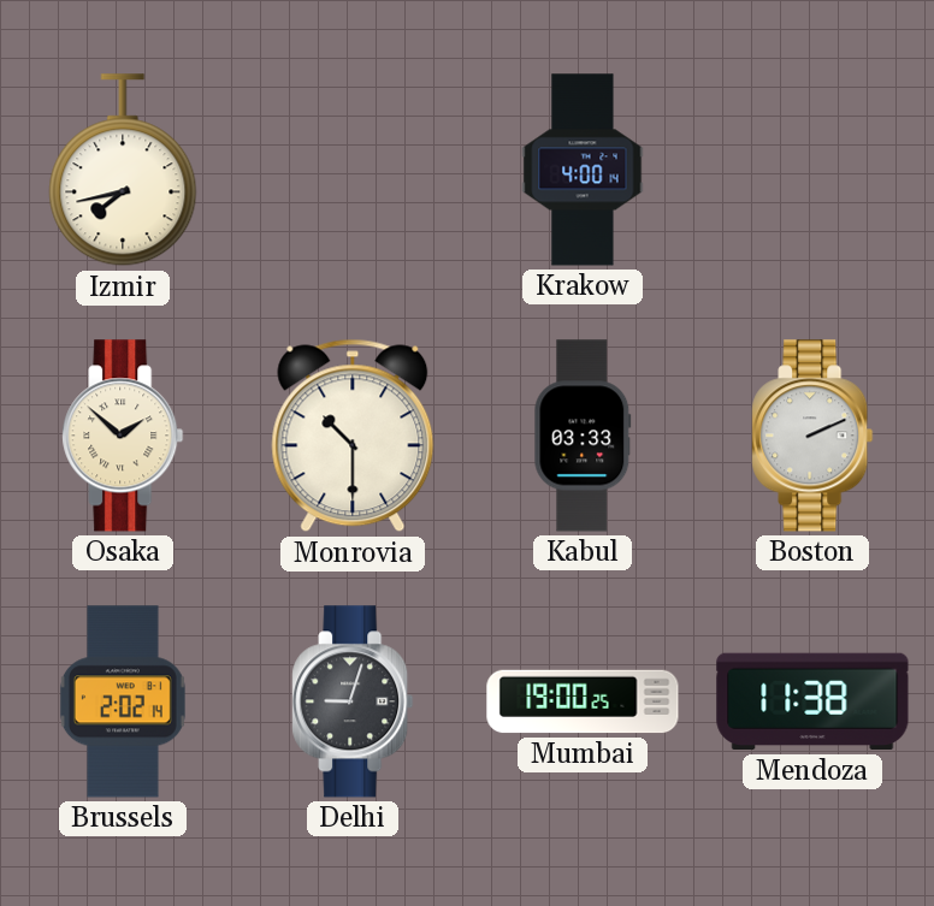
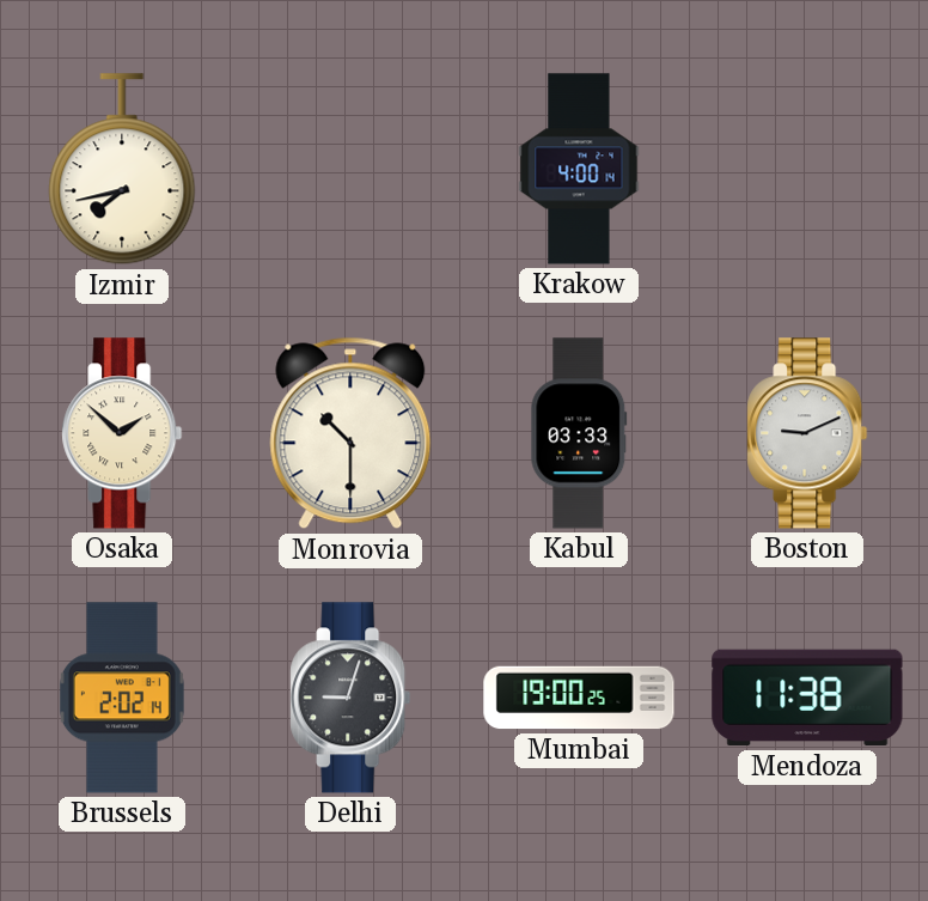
Boston: 2:11 -> 9:11
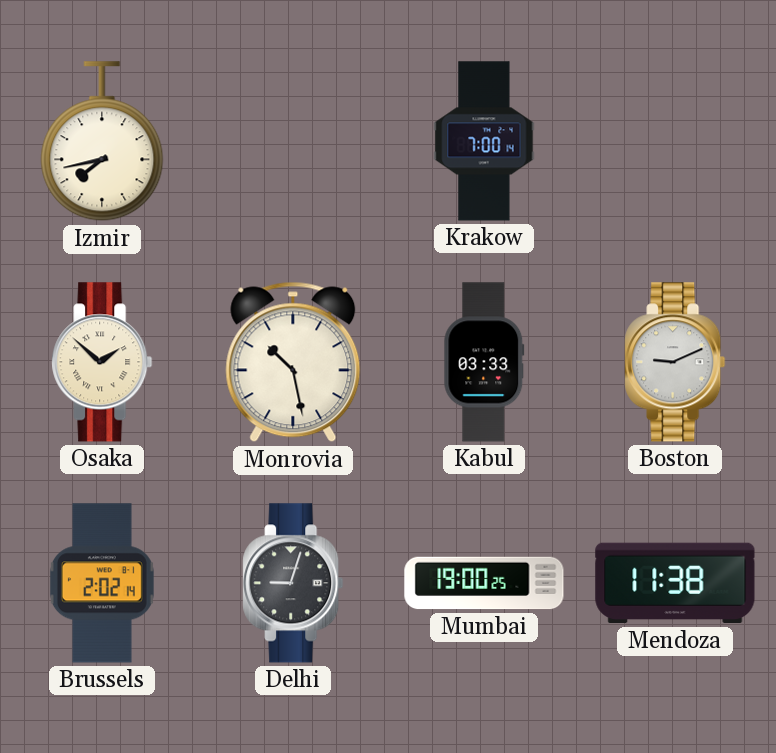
Krakow: 4:00 -> 7:00
Monrovia: 10:30 -> 10:28
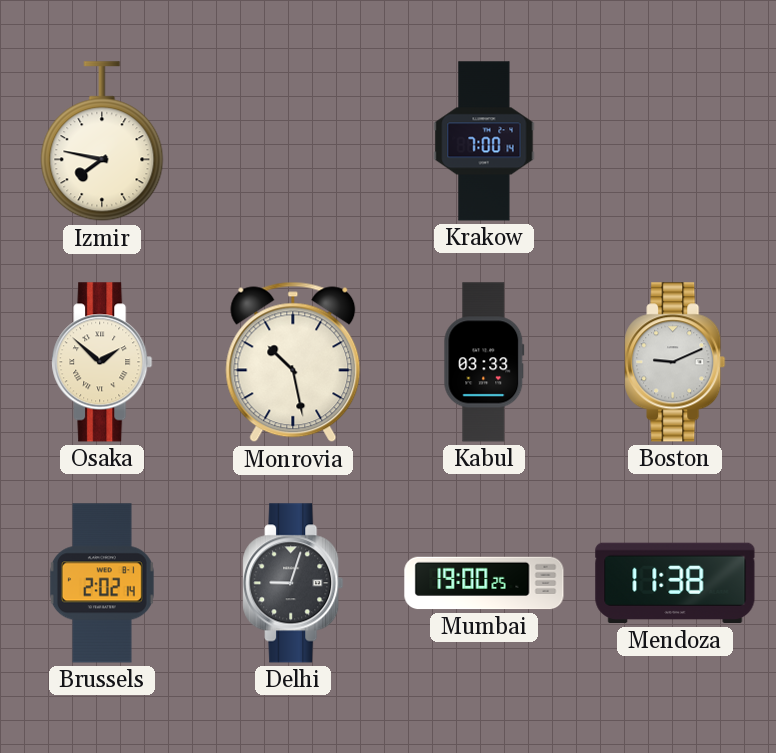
Izmir: 7:43 -> 7:47
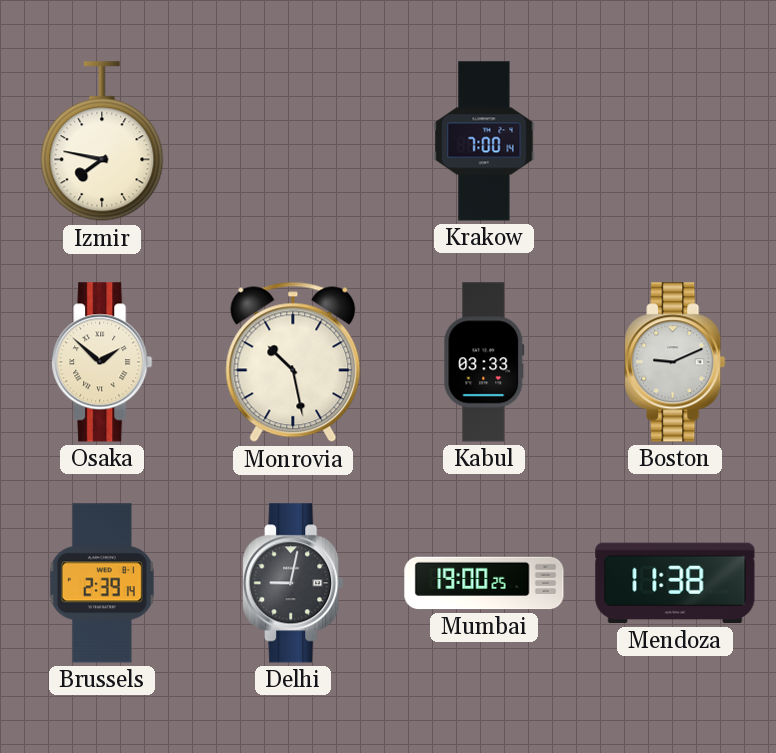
Brussels: 2:02 -> 2:39
Delhi: 9:03 -> 9:02
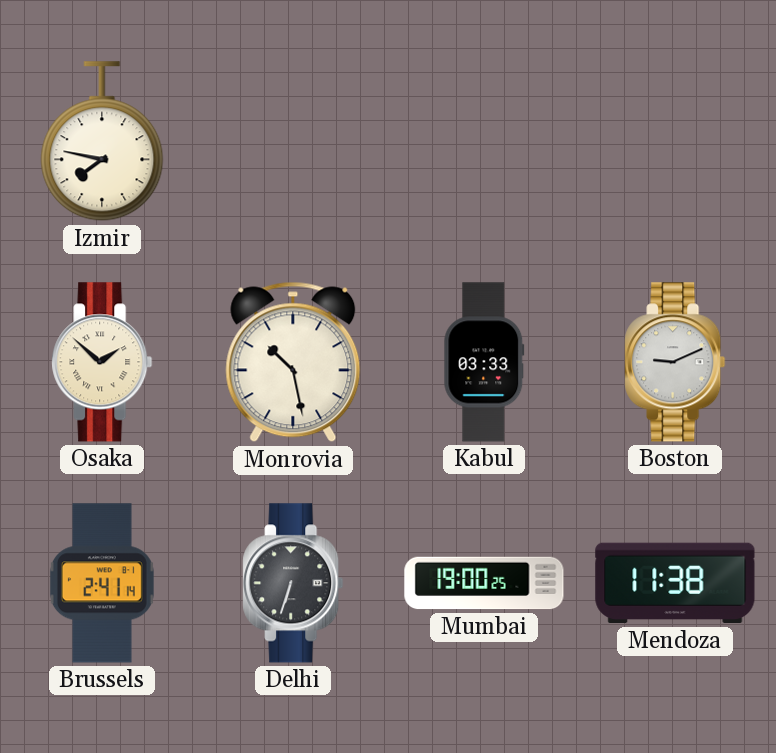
Krakow: 7:00 -> none
Brussels: 2:39 -> 2:41
Delhi: 9:02 -> 6:33
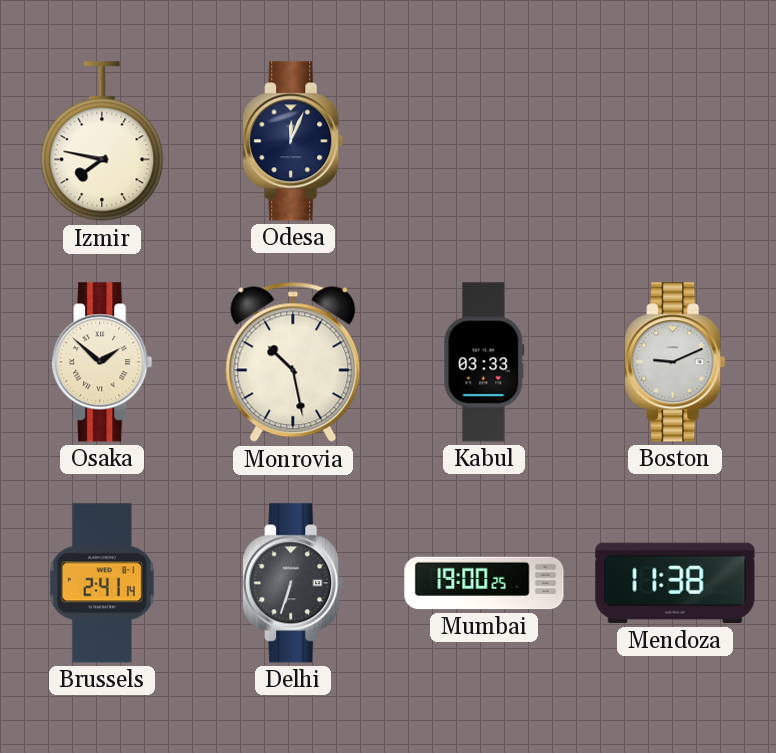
Odesa: none -> 12:04
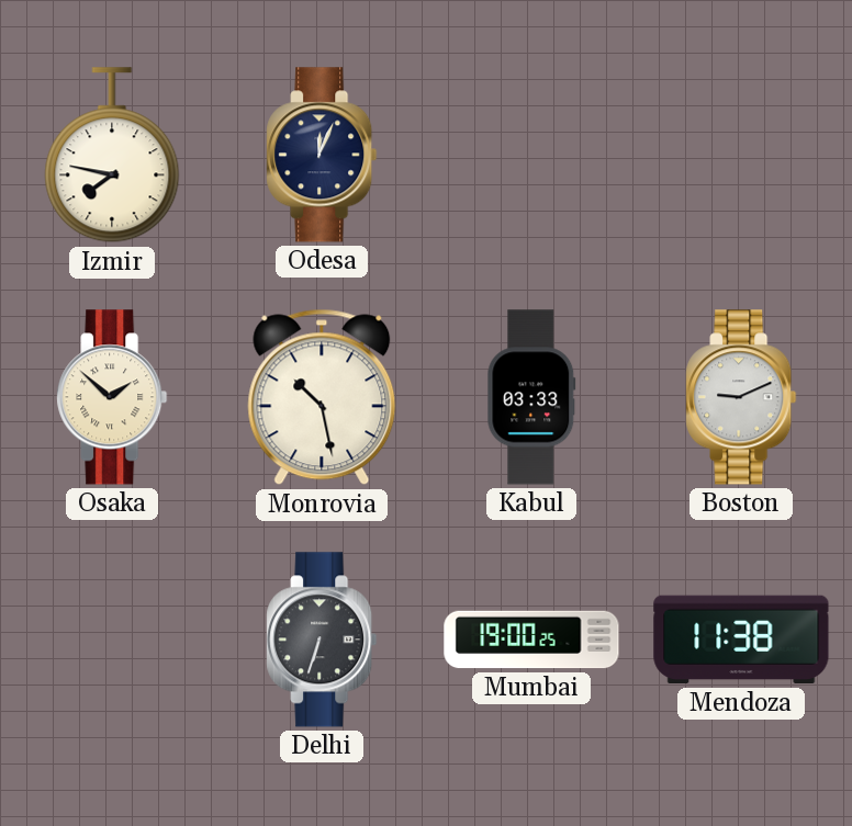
Brussels: 2:41 -> none
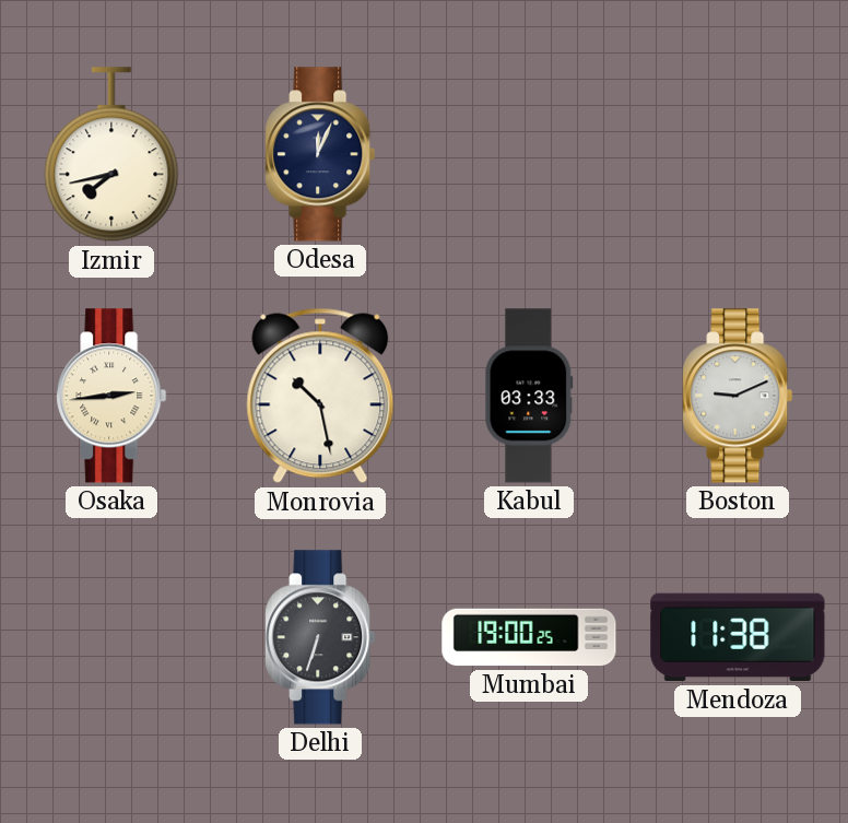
Izmir: 7:47 -> 7:43
Osaka: 1:52 -> 2:44
